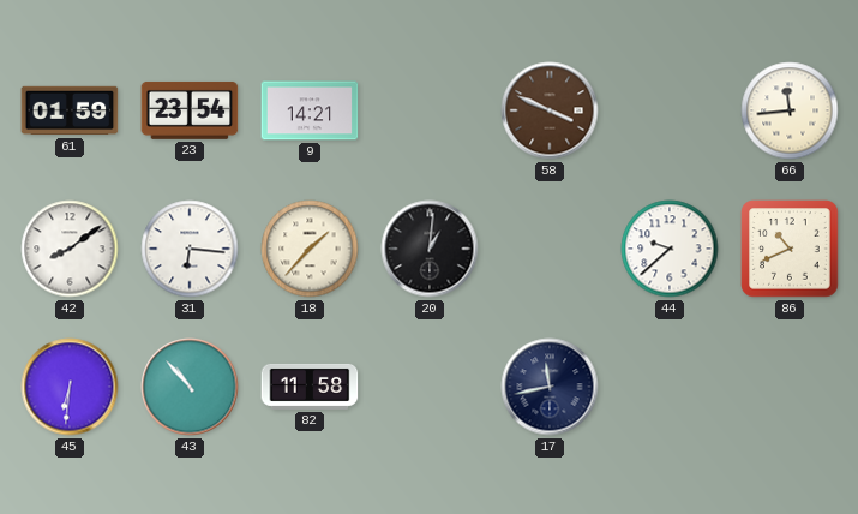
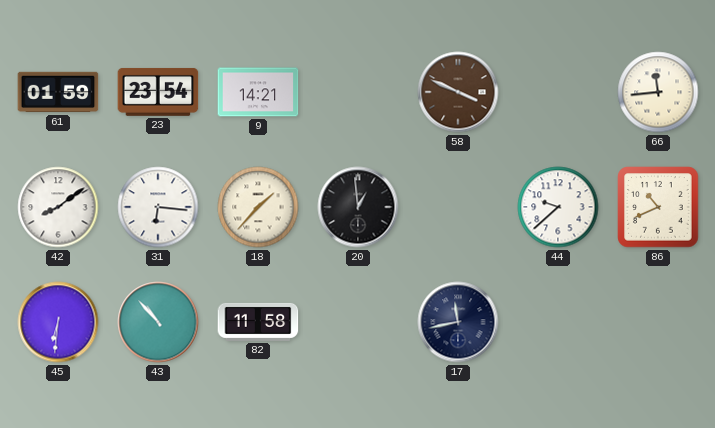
20: 1:01 -> 12:59
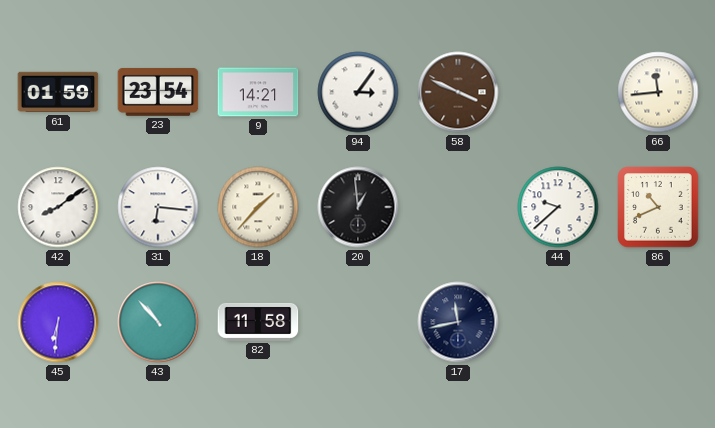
94: none -> 3:06
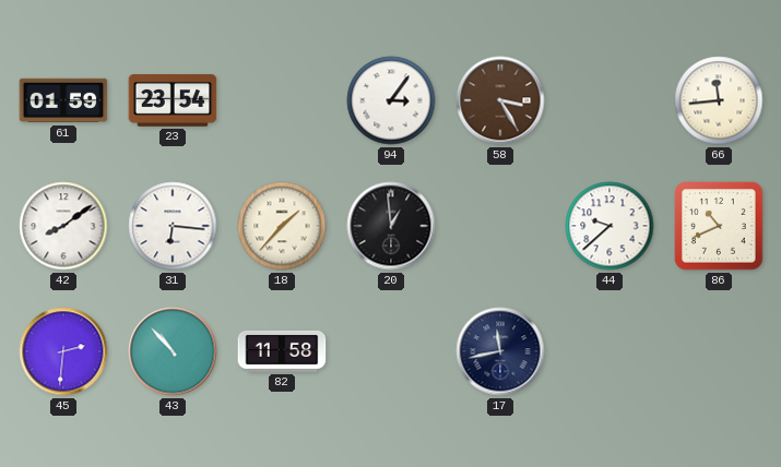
9: 14:21 -> none
58: 3:49 -> 3:25
45: 6:31 -> 2:31
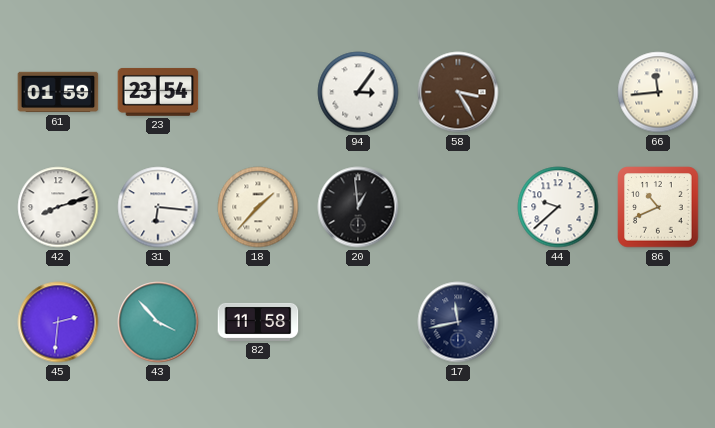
42: 8:09 -> 8:12
43: 10:53 -> 3:53
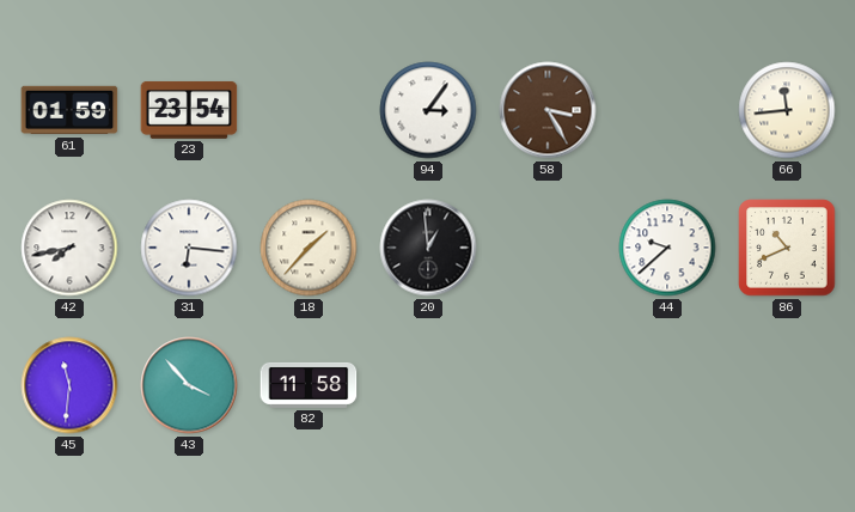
42: 8:12 -> 7:43
45: 2:31 -> 11:31
17: 11:43 -> none
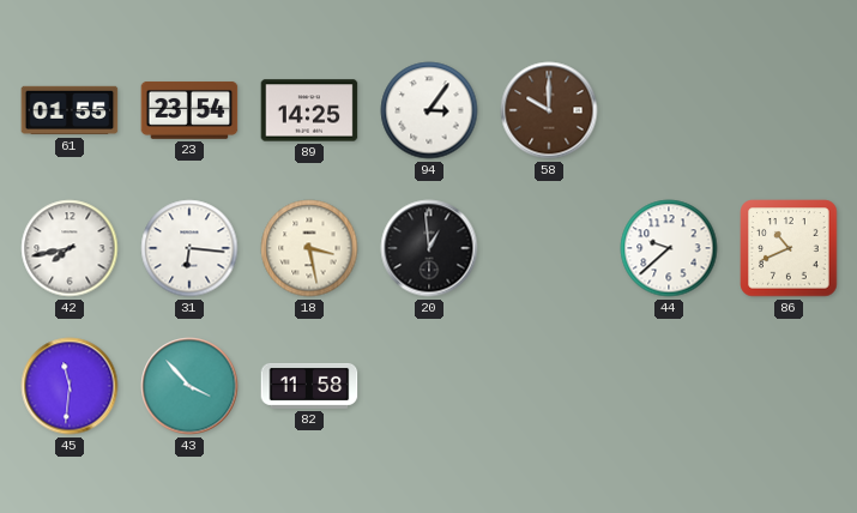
61: 01:59 -> 01:55
89: none -> 14:25
58: 3:25 -> 10:00
66: 11:44 -> none
18: 1:37 -> 3:28
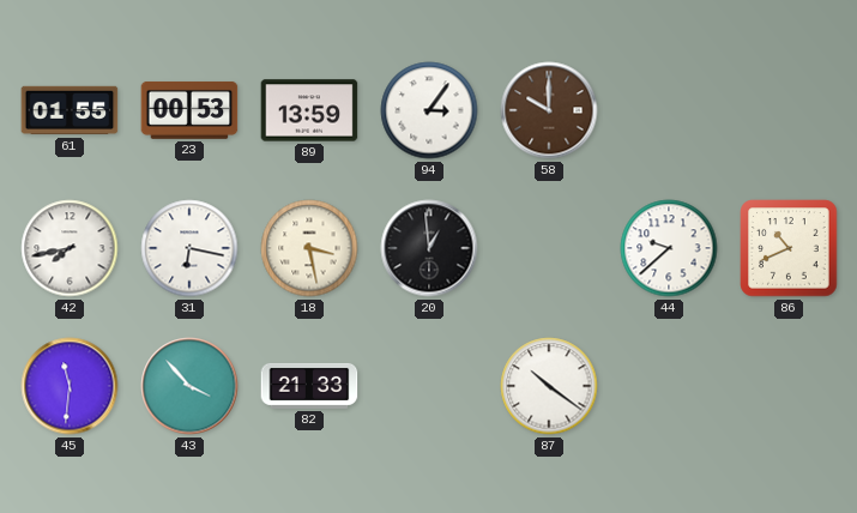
23: 23:54 -> 00:53
89: 14:25 -> 13:59
31: 6:16 -> 6:17
82: 11:58 -> 21:33
87: none -> 10:21
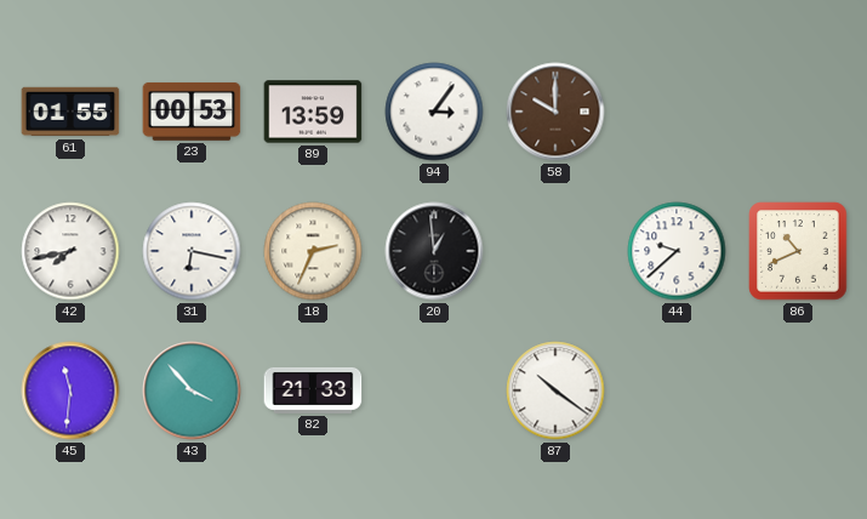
18: 3:28 -> 2:34
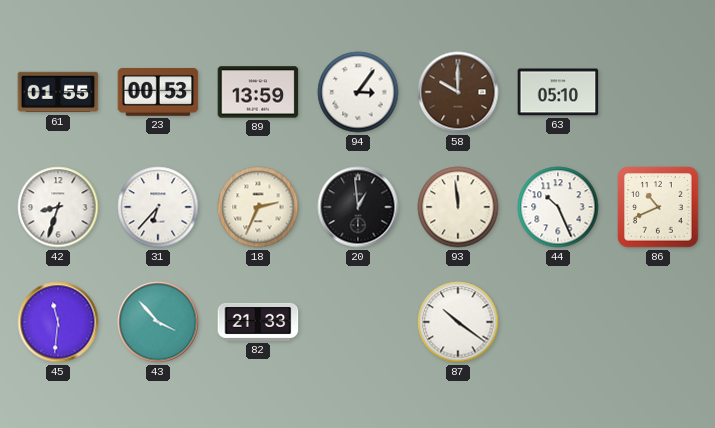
63: none -> 05:10
42: 7:43 -> 8:33
31: 6:17 -> 6:37
93: none -> 11:59
44: 9:38 -> 10:26
